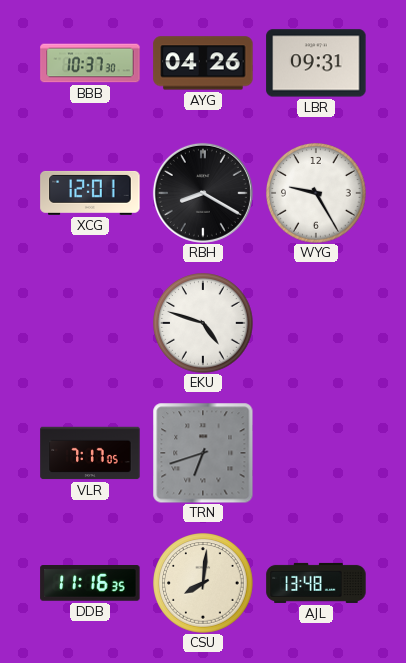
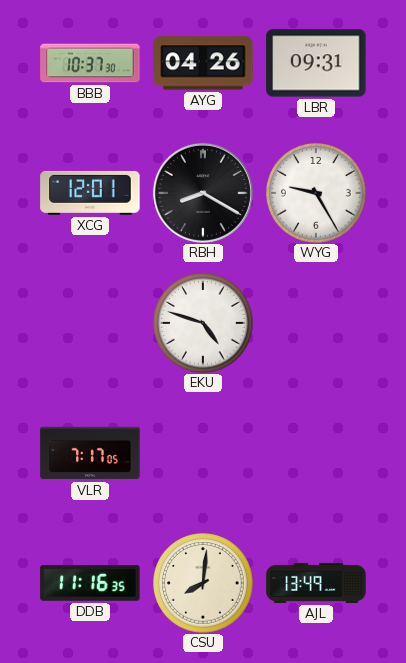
TRN: 6:42 -> none
AJL: 13:48 -> 13:49
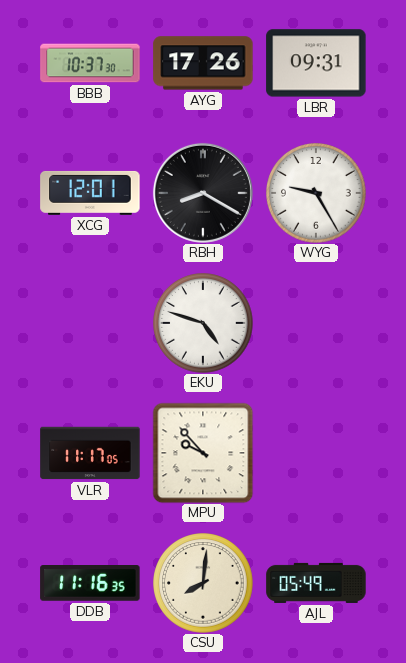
AYG: 04:26 -> 17:26
VLR: 7:17 -> 11:17
MPU: none -> 9:53
AJL: 13:49 -> 05:49
